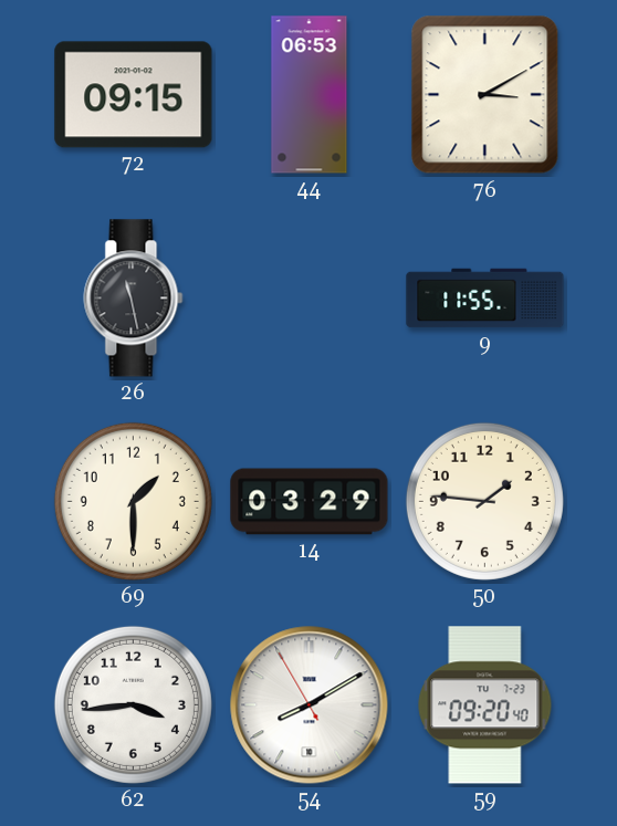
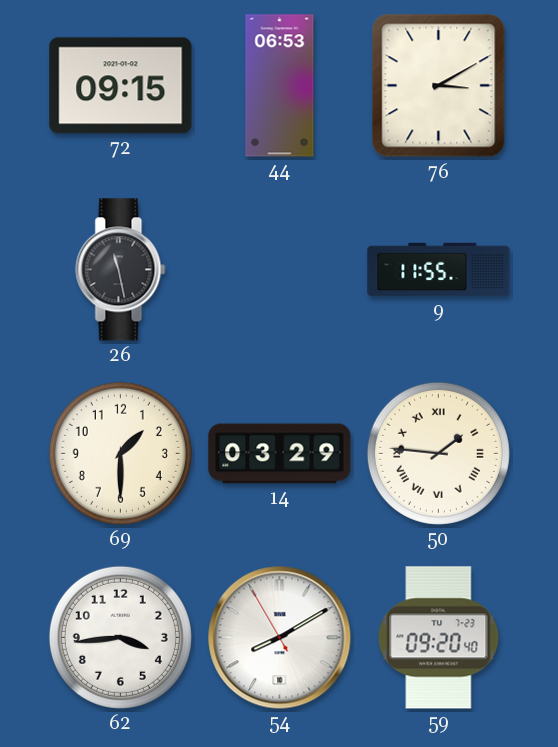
50 numerals: Arabic -> Roman
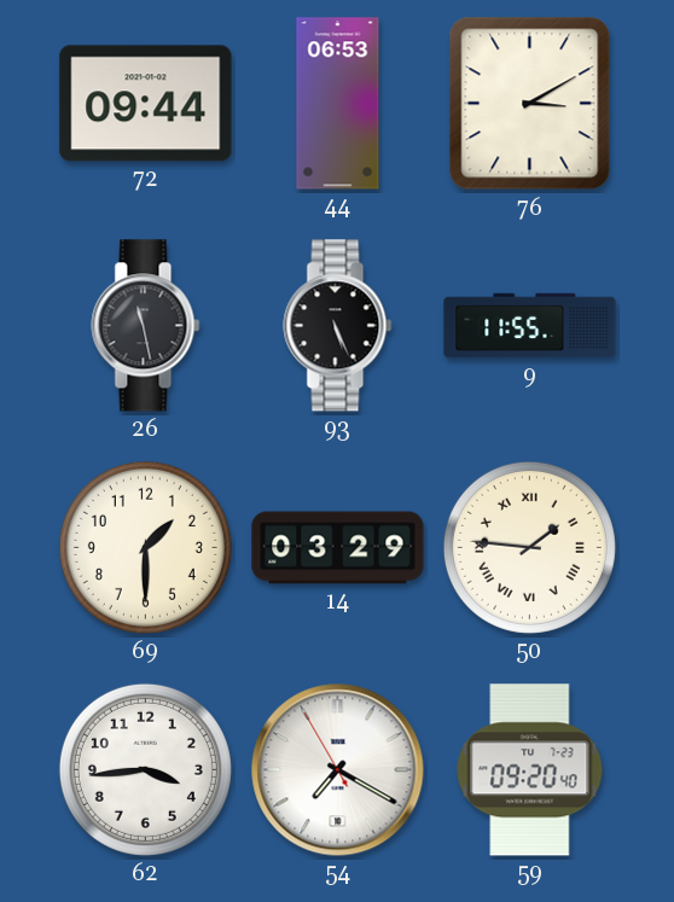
72: 09:15 -> 09:44
93: none -> 5:26
54: 8:09 -> 7:19
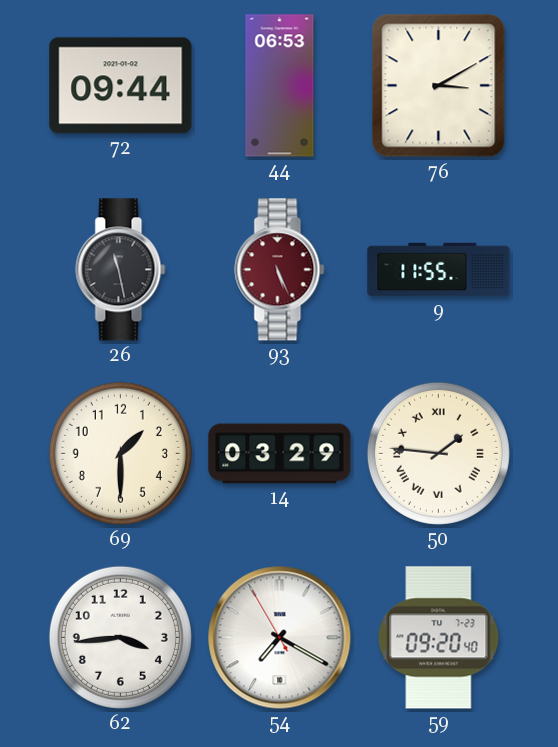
93 dial: black -> burgundy
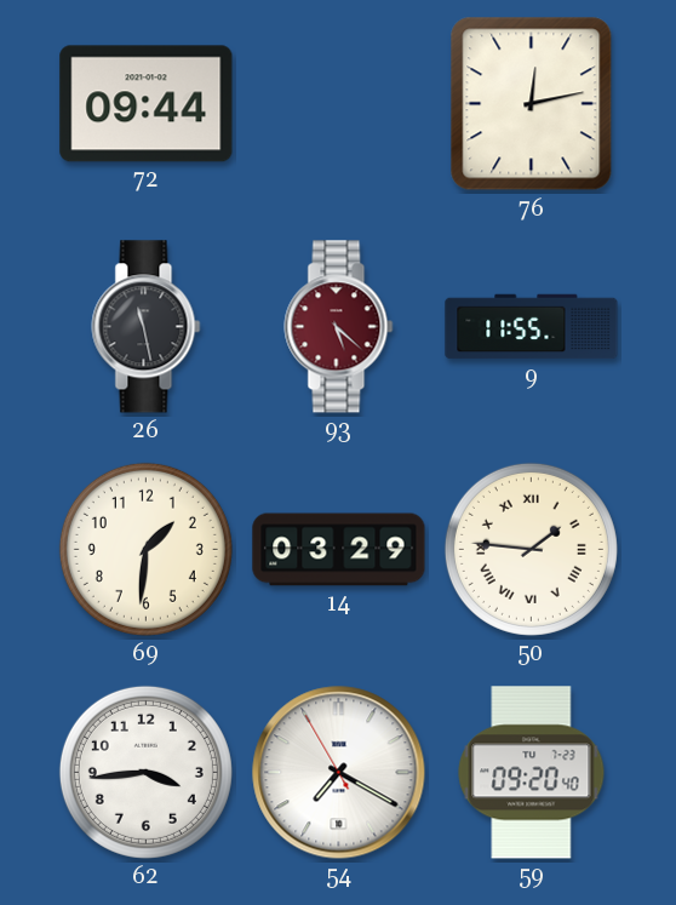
44: 06:53 -> none
76: 3:10 -> 12:13
93: 5:26 -> 5:22
69: 1:30 -> 1:31
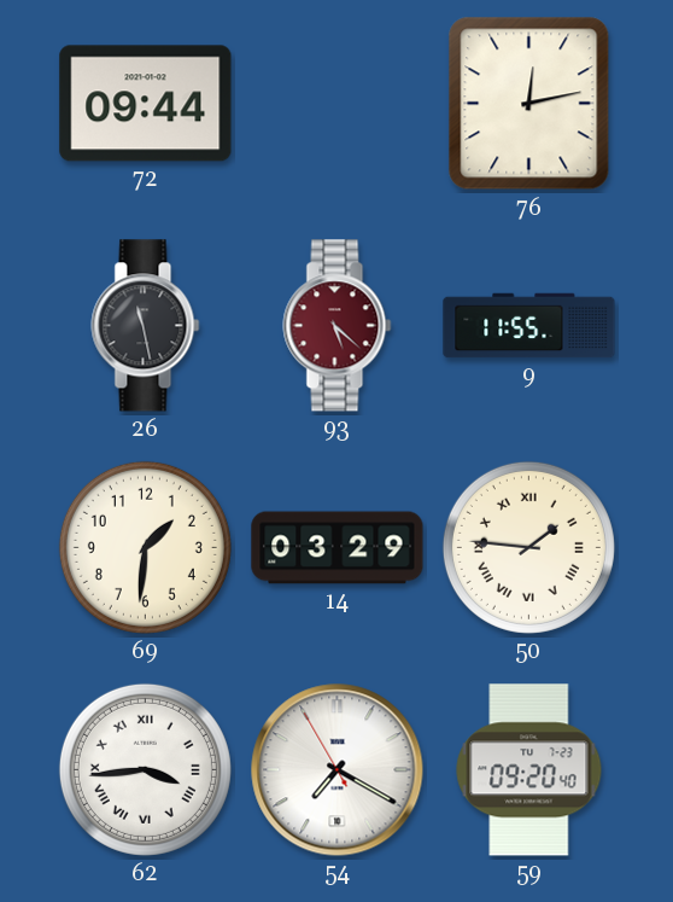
62 numerals: Arabic -> Roman
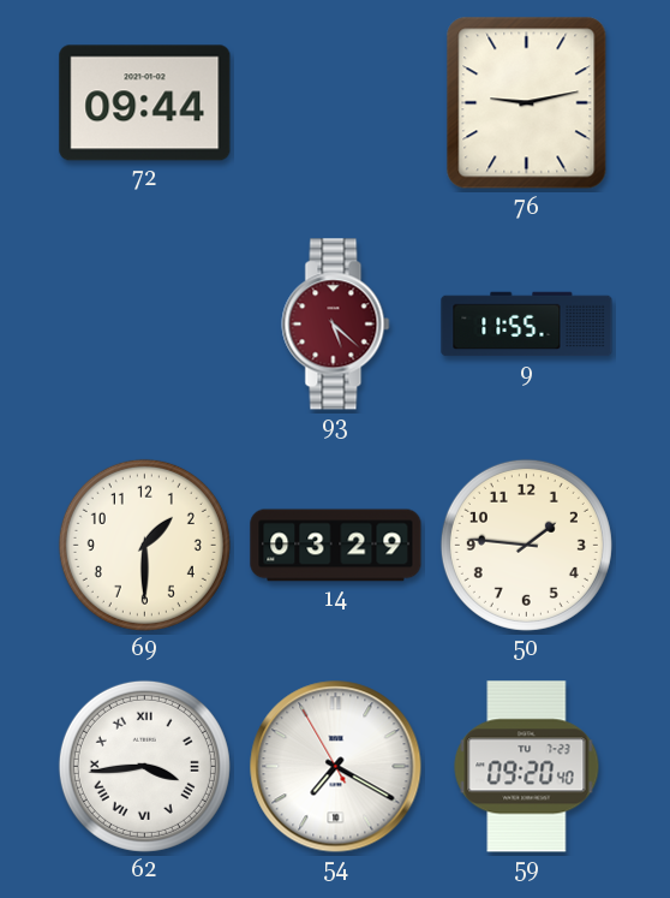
76: 12:13 -> 9:13
26: 11:28 -> none
69: 1:31 -> 1:30
50 numerals: Roman -> Arabic
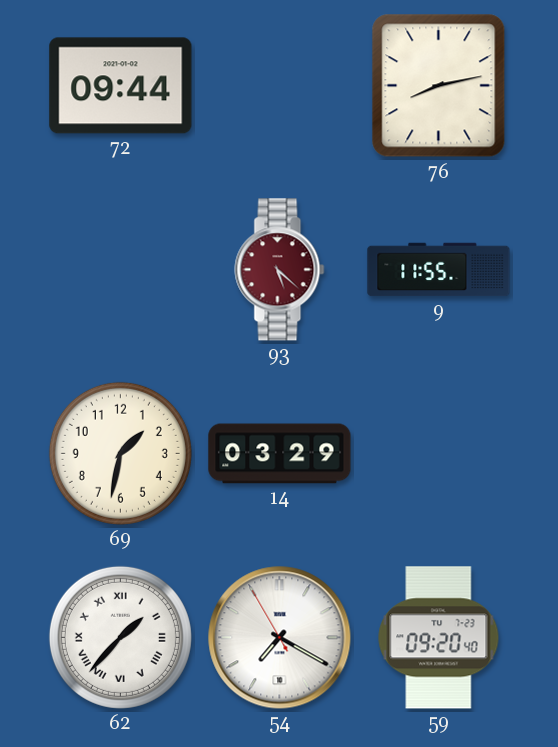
76: 9:13 -> 8:13
69: 1:30 -> 1:32
50: 1:46 -> none
62: 3:44 -> 1:37
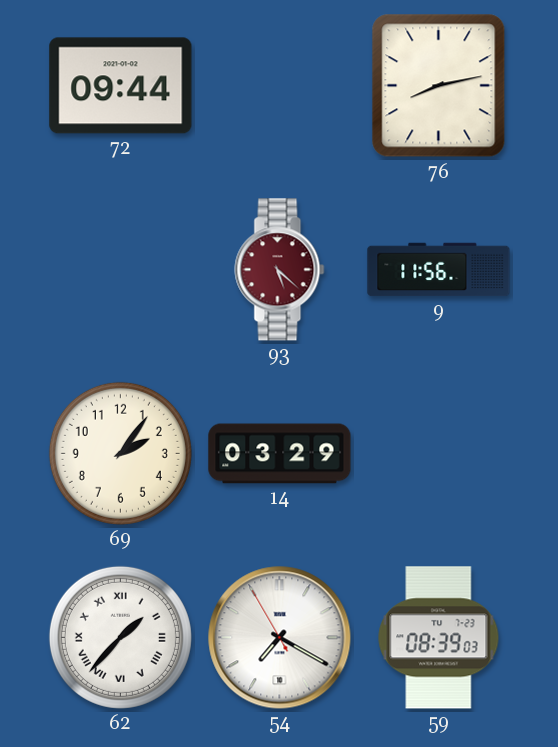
9: 11:55 -> 11:56
69: 1:32 -> 2:06
59: 09:20 -> 08:39
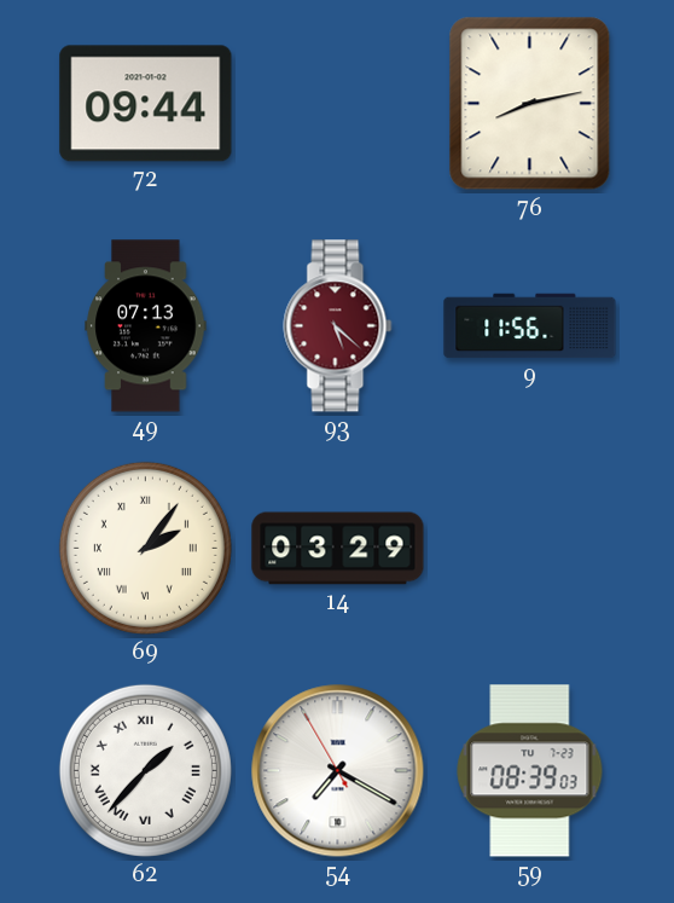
49: none -> 07:13
69 numerals: Arabic -> Roman
